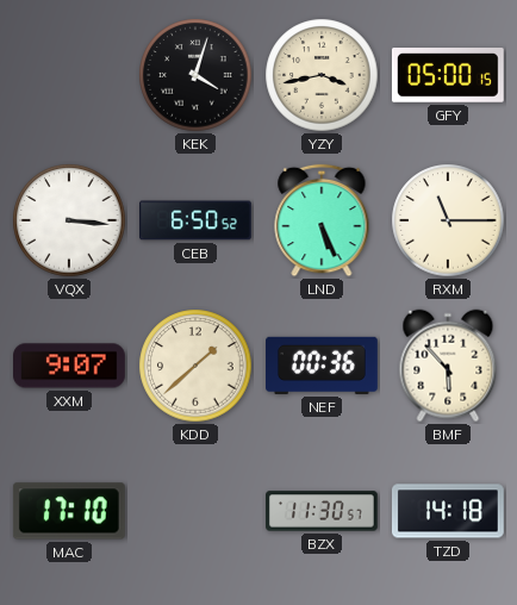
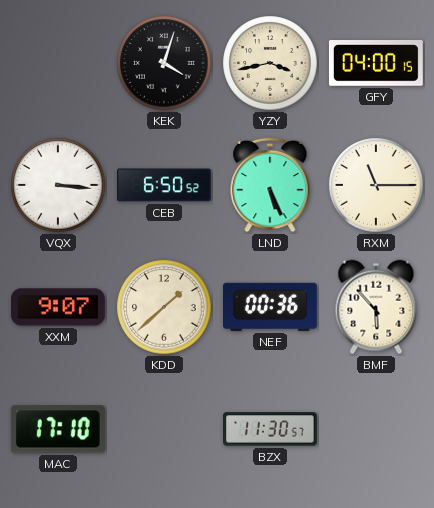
GFY: 05:00 -> 04:00
TZD: 14:18 -> none
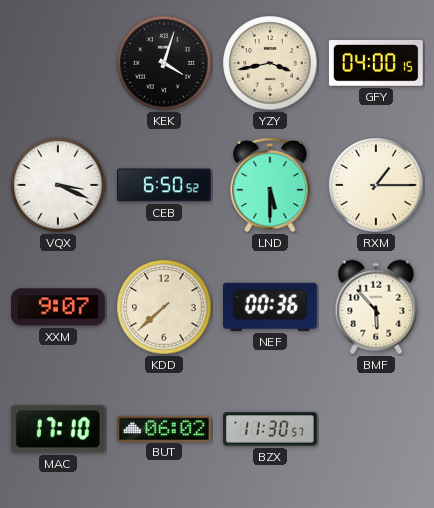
VQX: 3:16 -> 3:19
LND: 5:26 -> 5:30
RXM: 11:15 -> 1:15
KDD: 1:38 -> 7:38
BUT: none -> 06:02
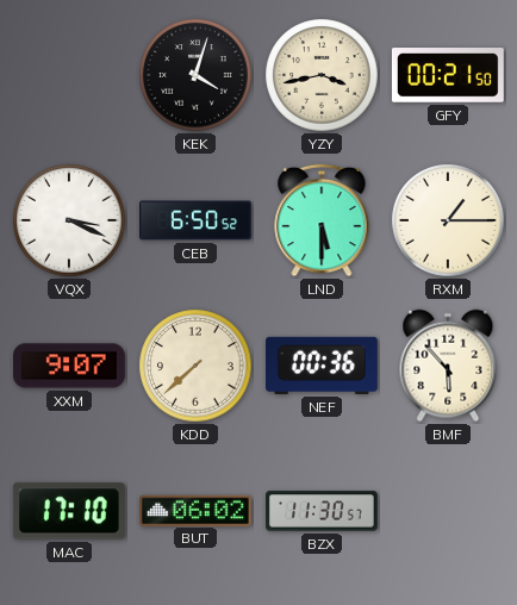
GFY: 04:00 -> 00:21
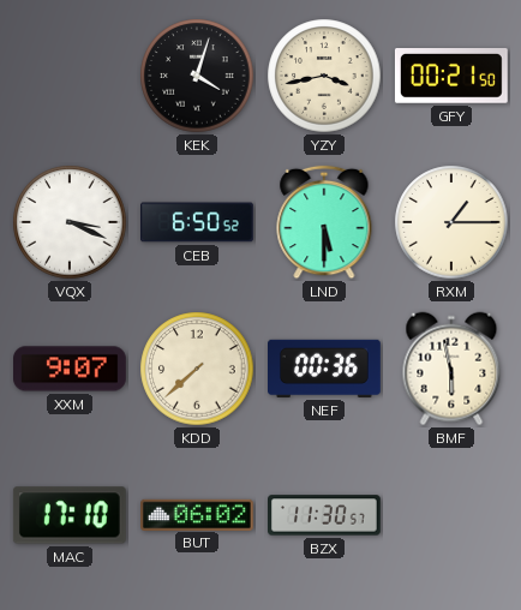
BMF: 5:53 -> 5:58
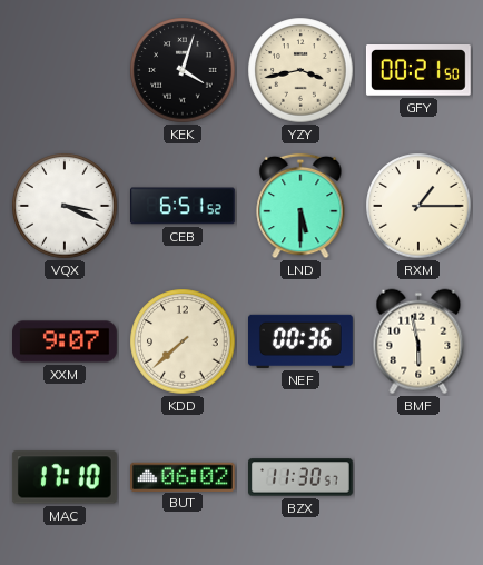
CEB: 6:50 -> 6:51
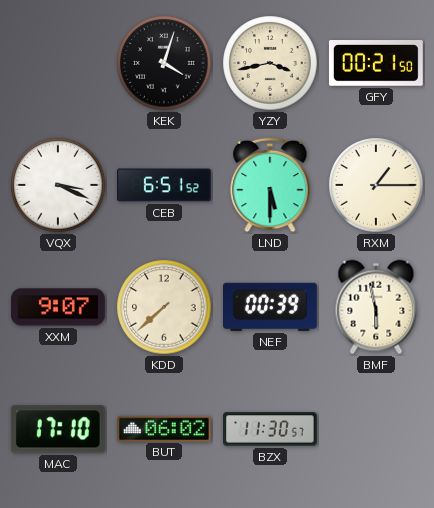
NEF: 00:36 -> 00:39
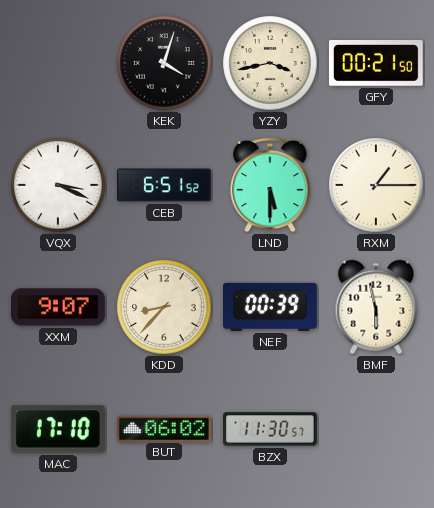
KDD: 7:38 -> 8:37
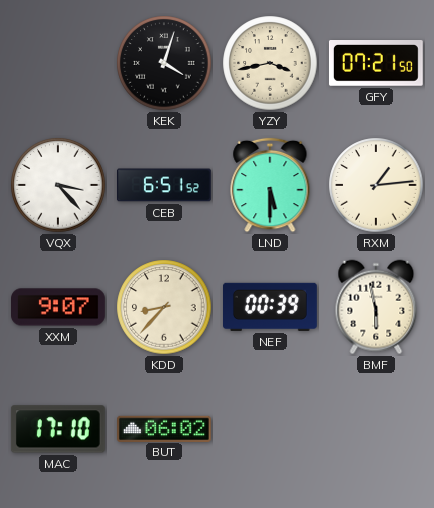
GFY: 00:21 -> 07:21
VQX: 3:19 -> 3:23
RXM: 1:15 -> 1:14
BZX: 11:30 -> none
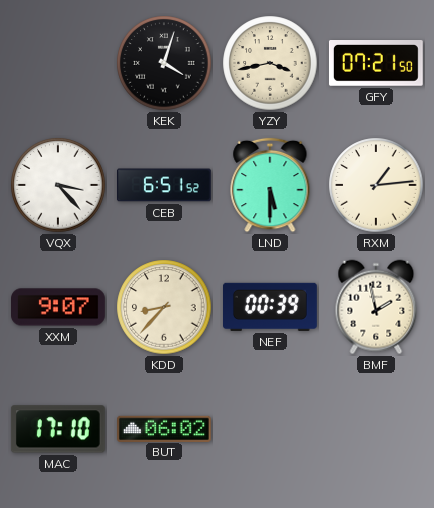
BMF: 5:58 -> 1:58
